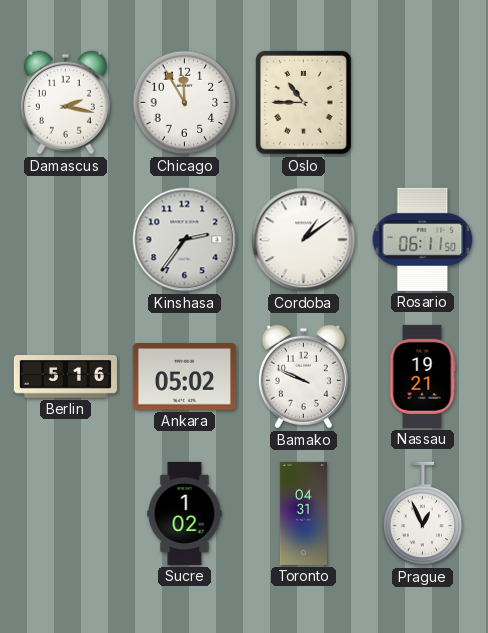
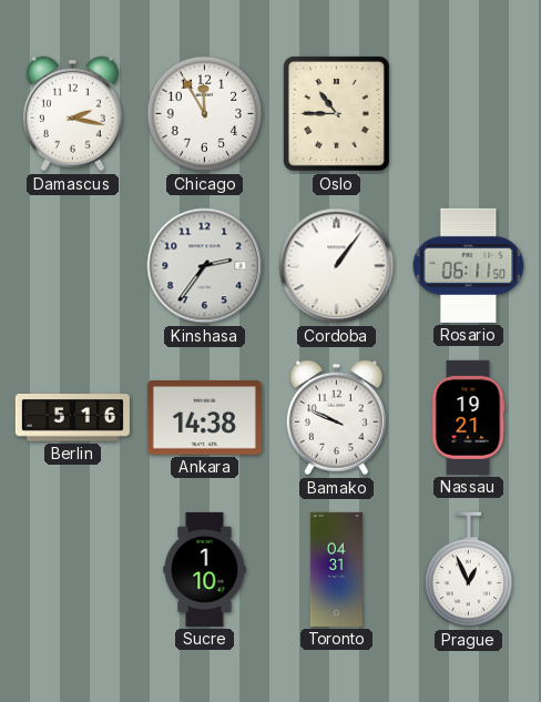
Cordoba: 1:09 -> 1:06
Ankara: 05:02 -> 14:38
Sucre: 1:02 -> 1:10
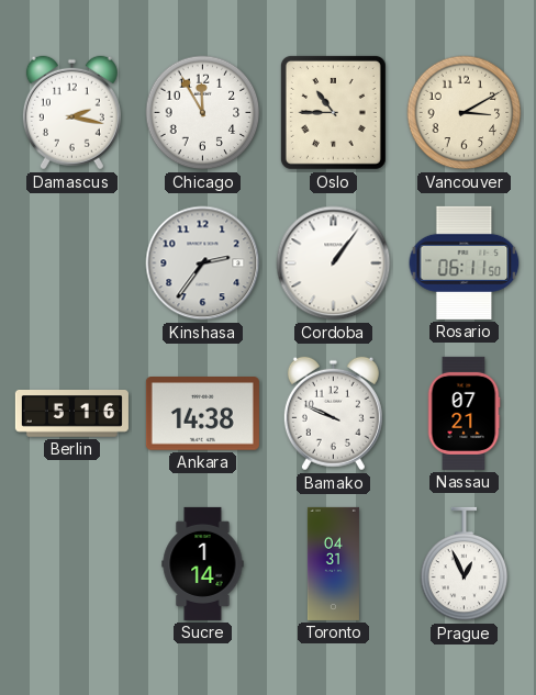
Vancouver: none -> 3:10
Nassau: 19:21 -> 07:21
Sucre: 1:10 -> 1:14
